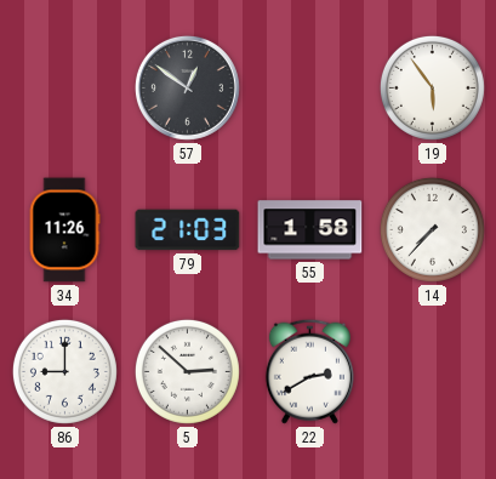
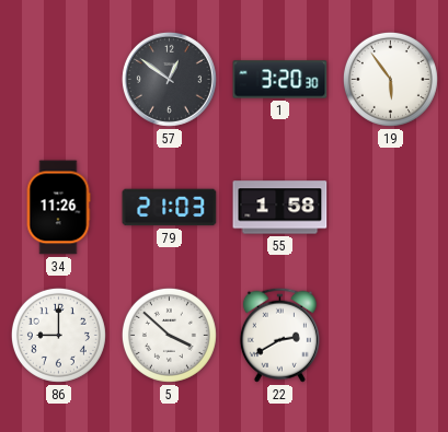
1: none -> 3:20
14: 7:37 -> none
5: 2:52 -> 3:52
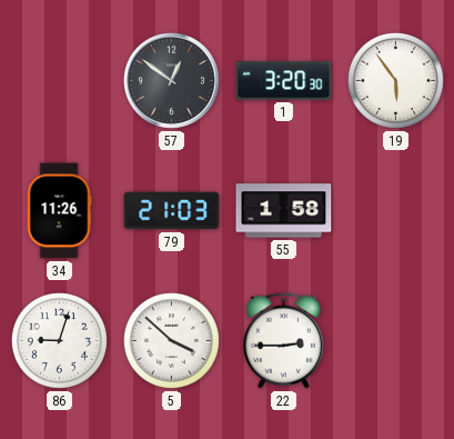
86: 9:00 -> 9:03
22: 2:40 -> 2:45
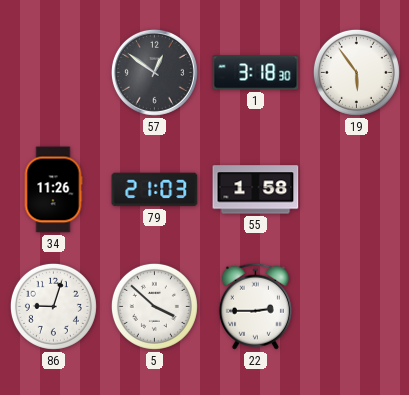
1: 3:20 -> 3:18
